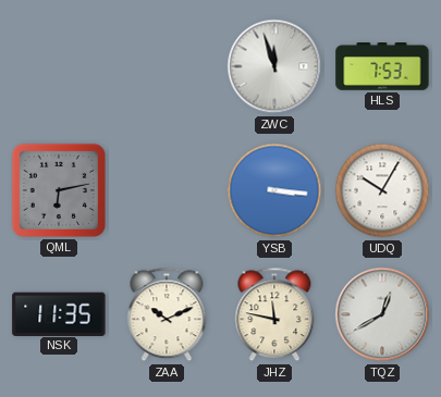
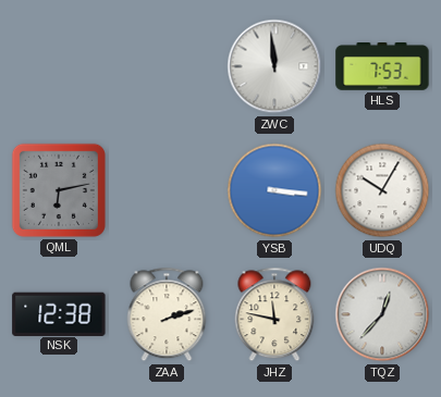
ZWC: 11:57 -> 11:59
NSK: 11:35 -> 12:38
ZAA: 10:11 -> 2:12
TQZ: 12:40 -> 12:37
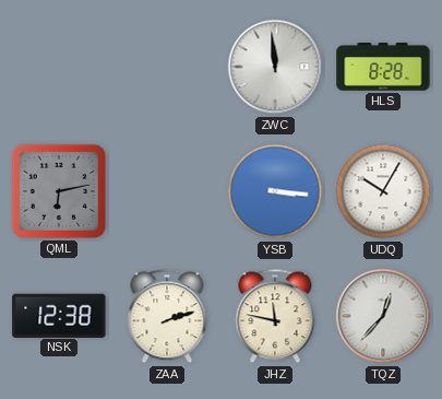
HLS: 7:53 -> 8:28
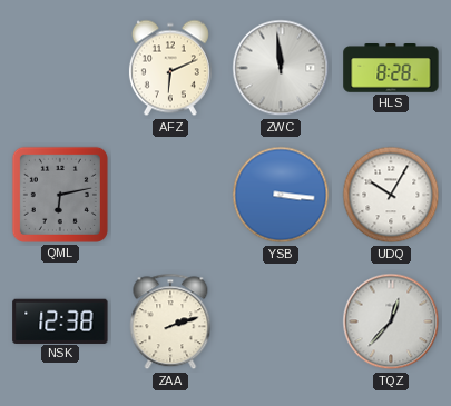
AFZ: none -> 6:11
JHZ: 11:47 -> none
